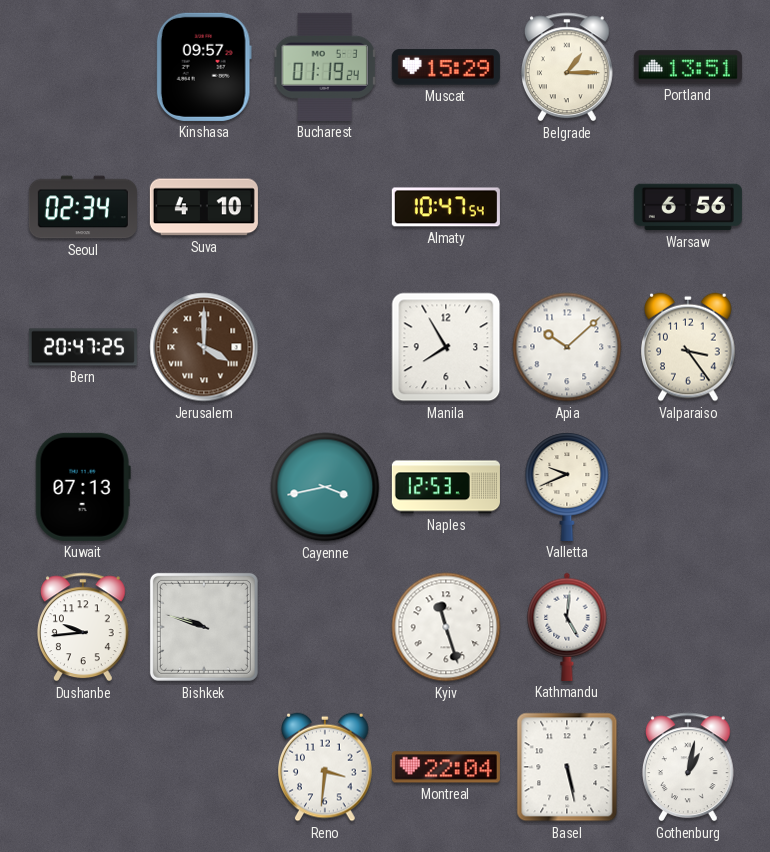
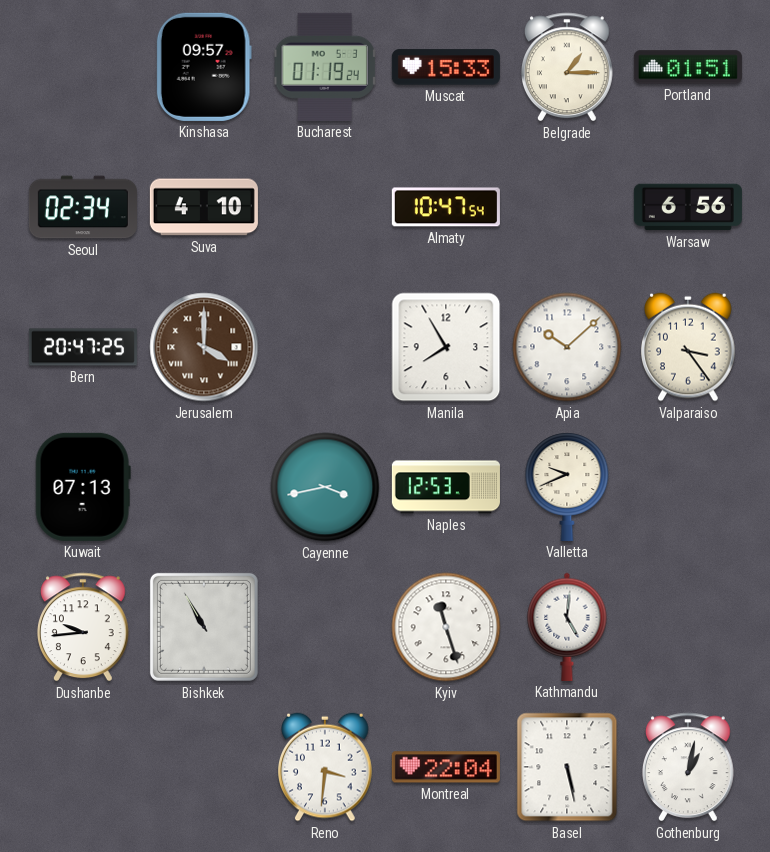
Muscat: 15:29 -> 15:33
Portland: 13:51 -> 01:51
Bishkek: 9:48 -> 10:55
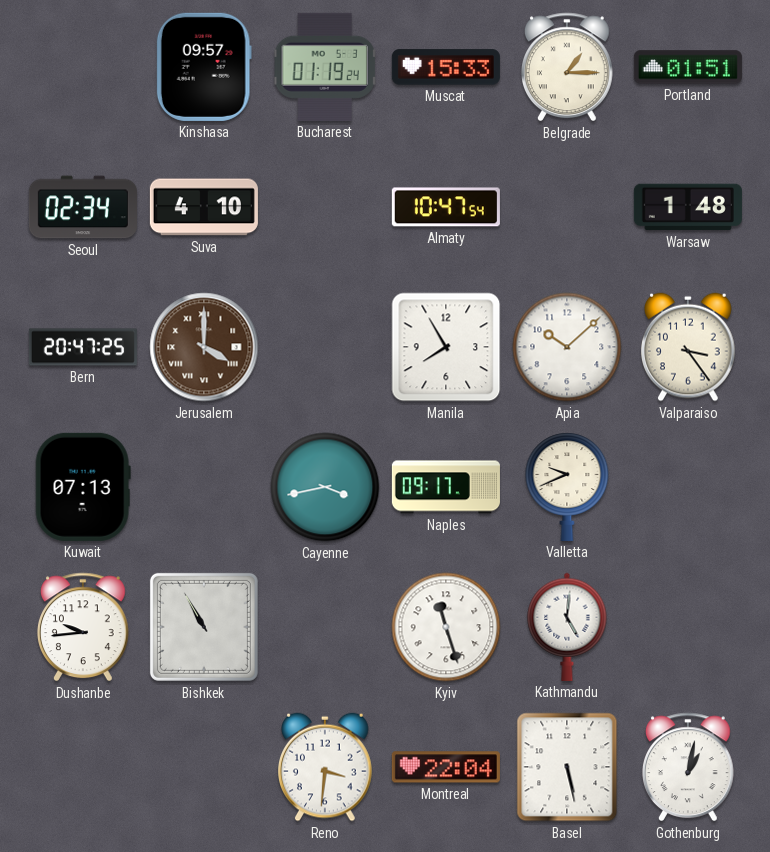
Warsaw: 6:56 -> 1:48
Naples: 12:53 -> 09:17
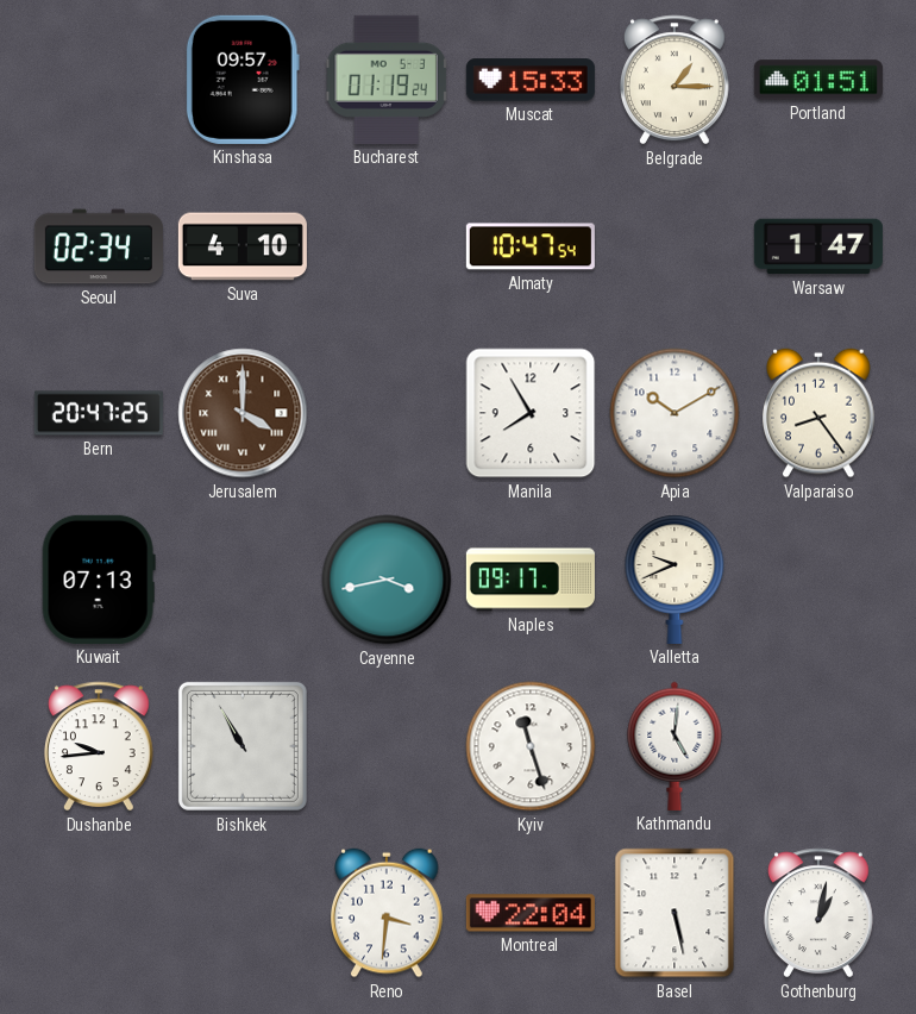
Warsaw: 1:48 -> 1:47
Apia: 10:08 -> 10:10
Valparaiso: 3:24 -> 8:24
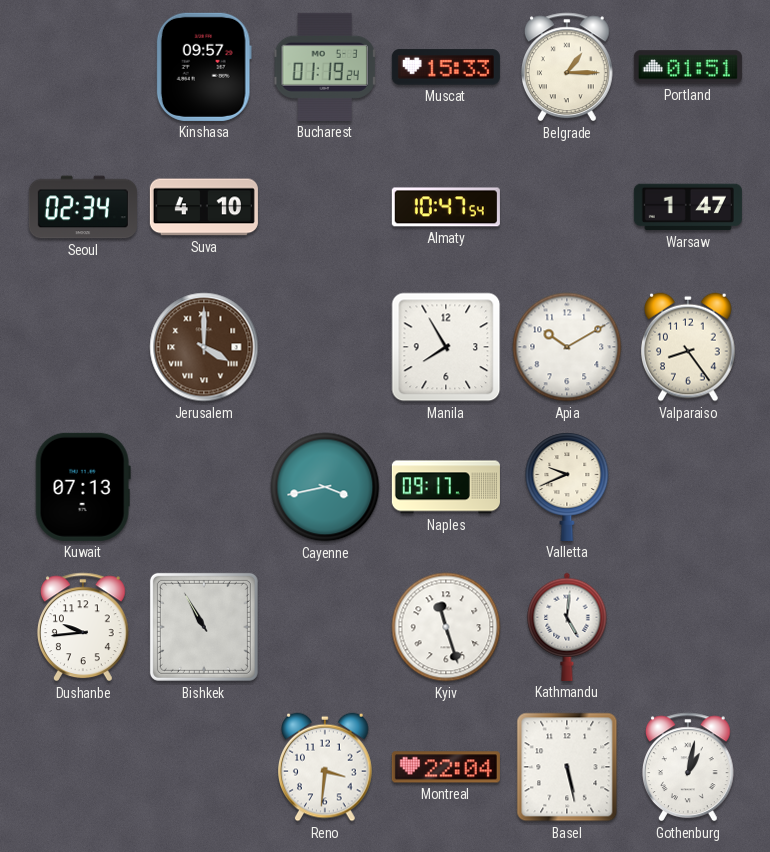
Bern: 20:47 -> none
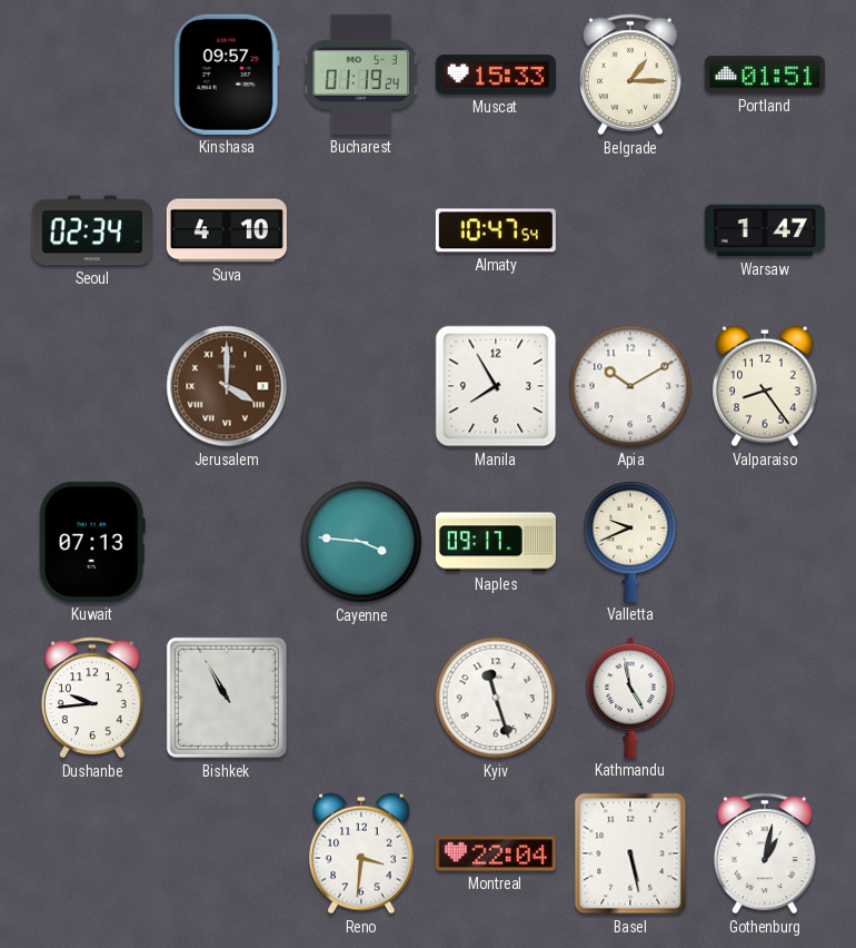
Cayenne: 3:43 -> 3:46
Kathmandu: 5:01 -> 4:58
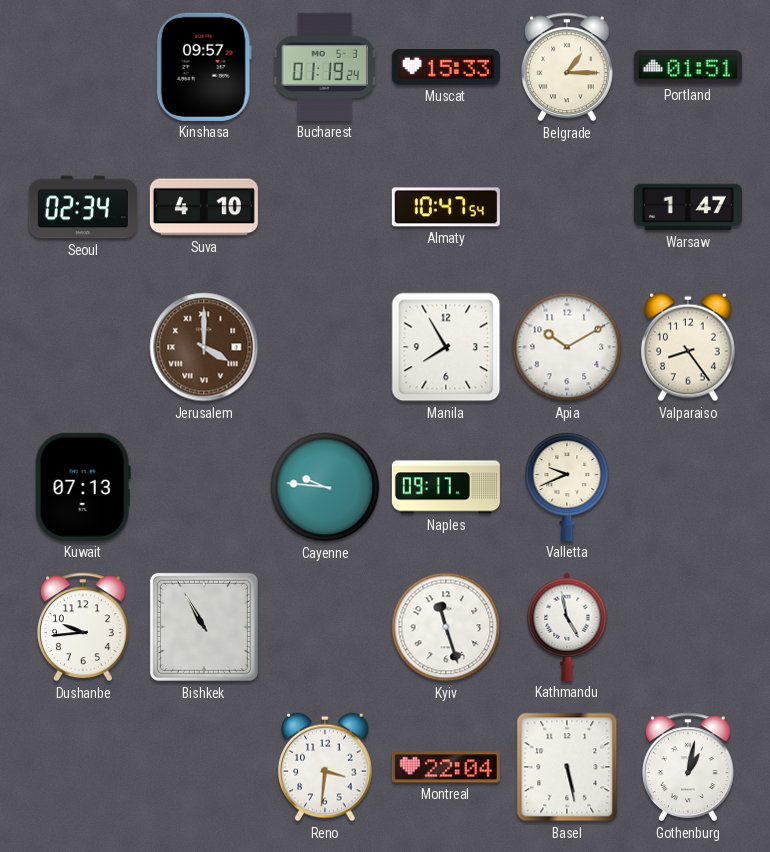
Cayenne: 3:46 -> 9:46
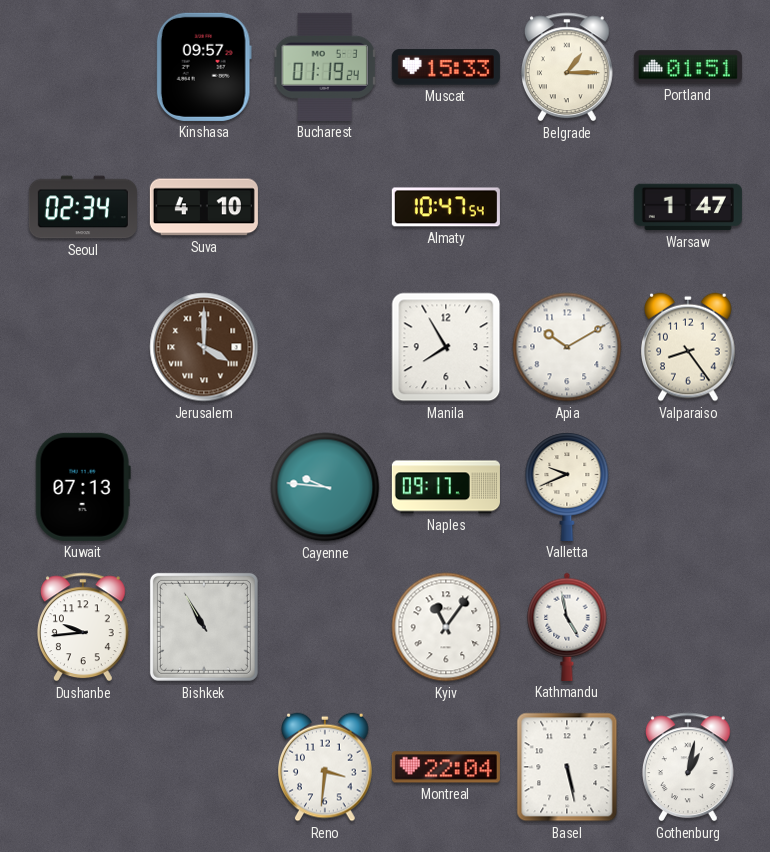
Kyiv: 11:27 -> 11:06
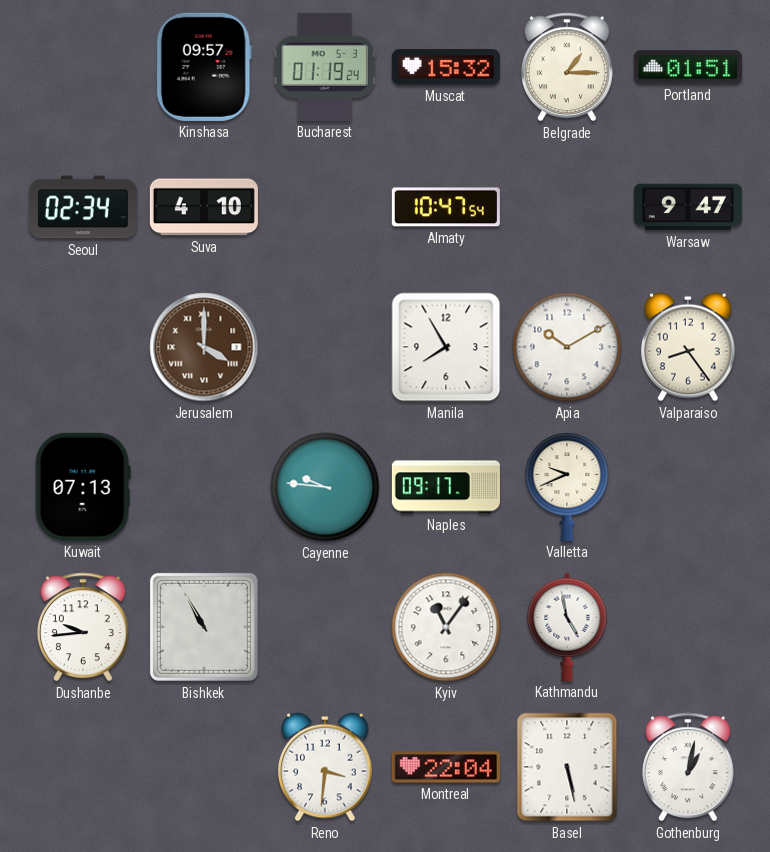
Muscat: 15:33 -> 15:32
Warsaw: 1:47 -> 9:47
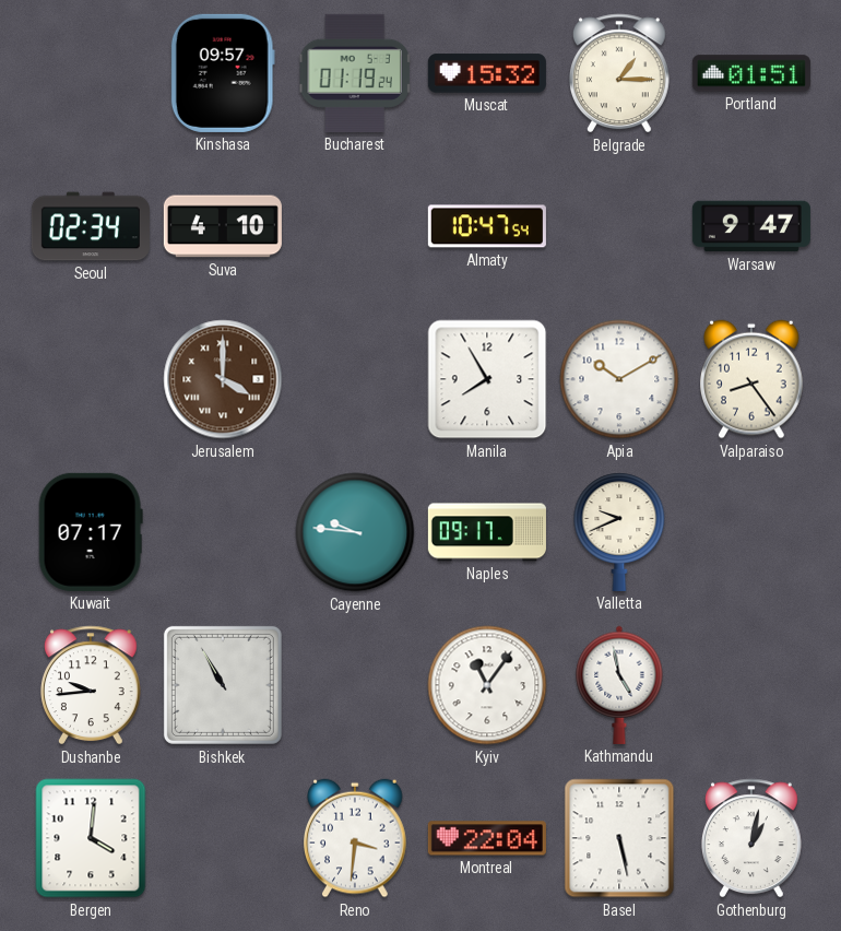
Kuwait: 07:13 -> 07:17
Bergen: none -> 4:01
